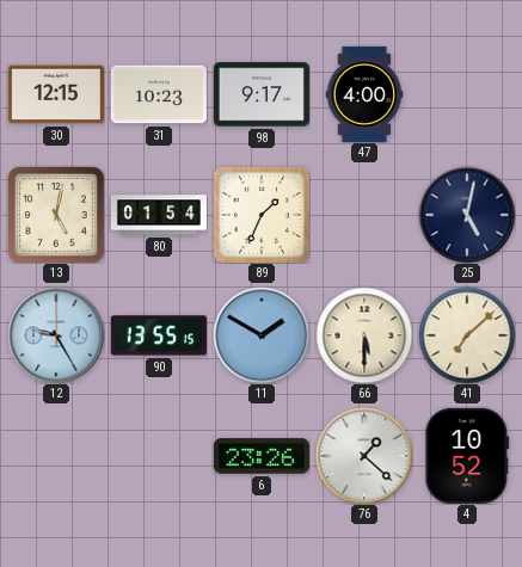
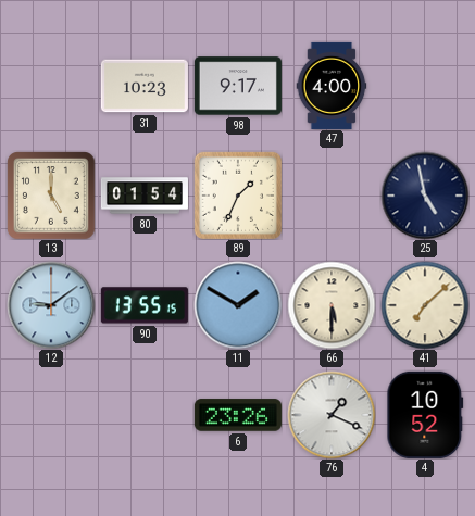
30: 12:15 -> none
13: 5:02 -> 5:00
25: 5:02 -> 4:58
12: 9:25 -> 9:09
76: 1:22 -> 1:19
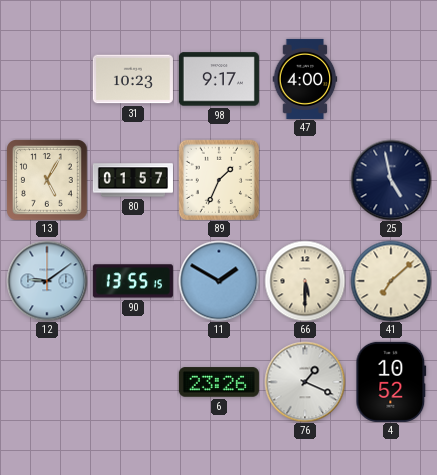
13: 5:00 -> 5:05
80: 01:54 -> 01:57
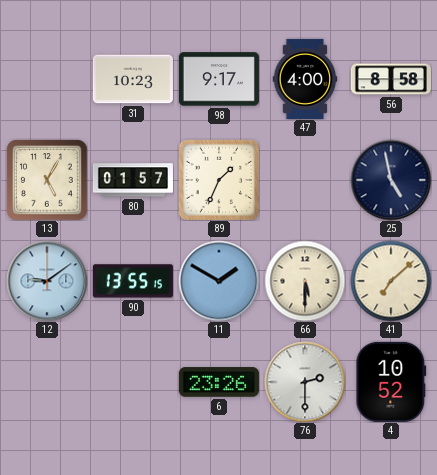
56: none -> 8:58
76: 1:19 -> 2:30
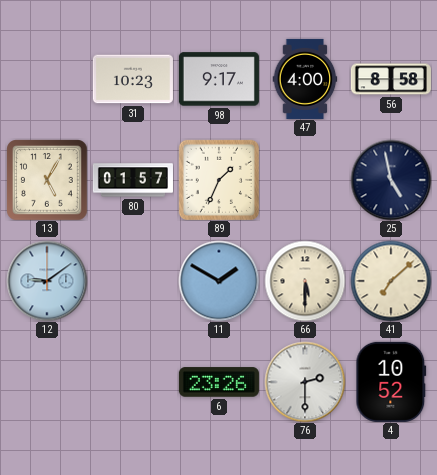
90: 13:55 -> none
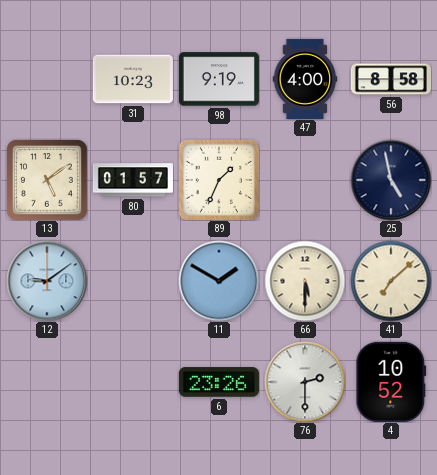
98: 9:17 -> 9:19
13: 5:05 -> 5:09
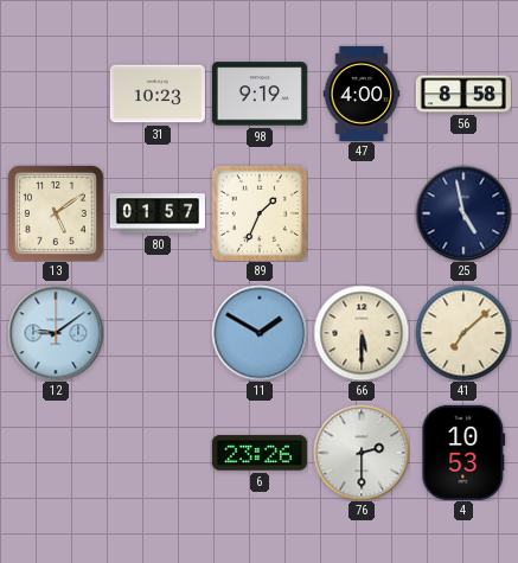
4: 10:52 -> 10:53
